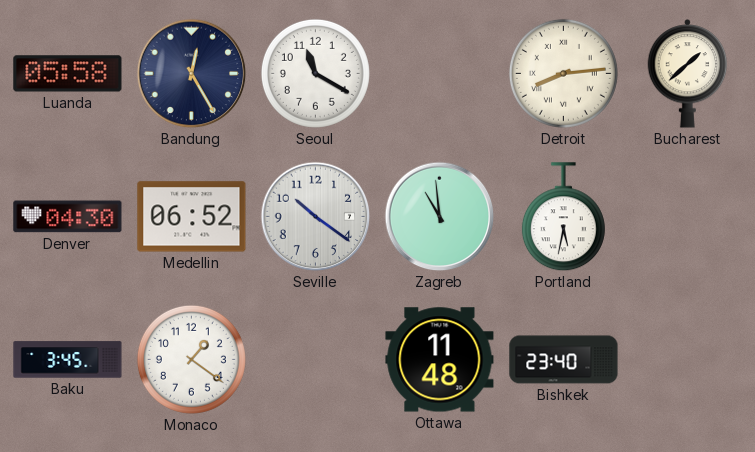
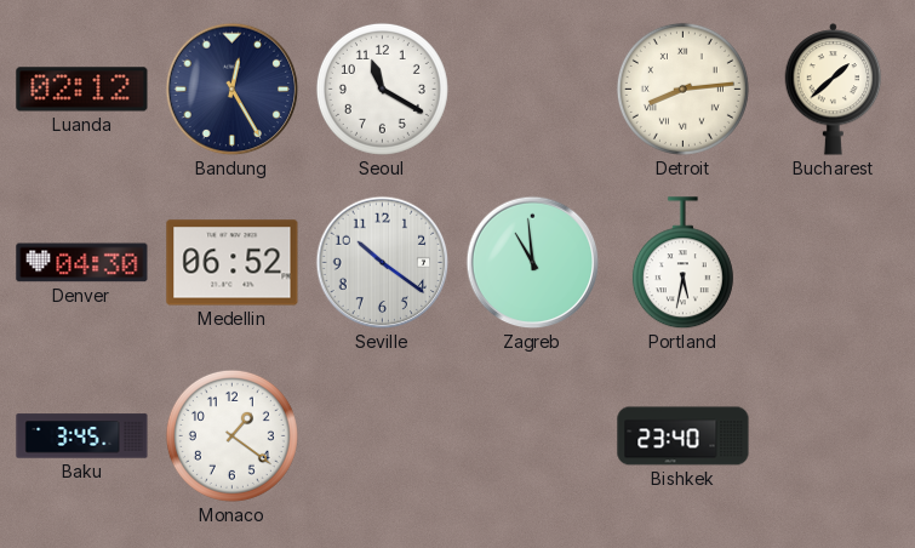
Luanda: 05:58 -> 02:12
Ottawa: 11:48 -> none
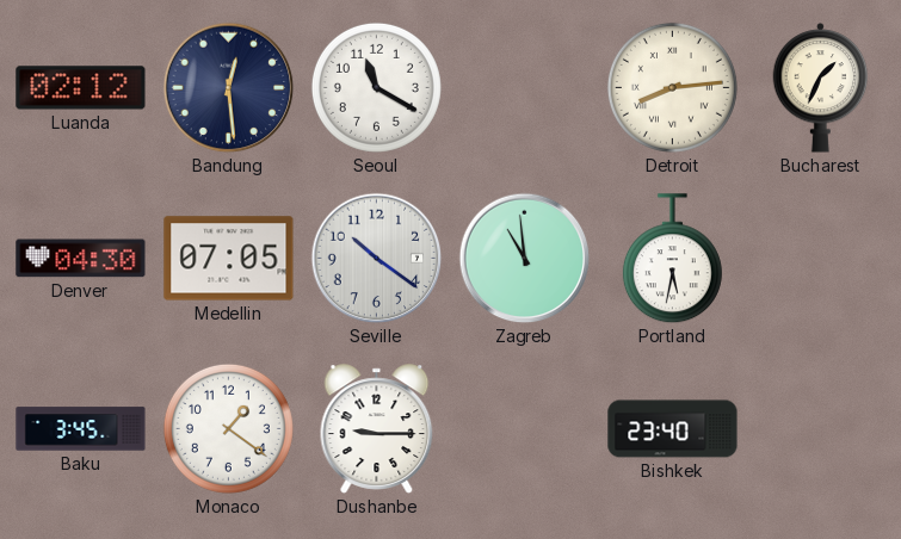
Bandung: 12:25 -> 12:29
Bucharest: 1:38 -> 1:34
Medellin: 06:52 -> 07:05
Dushanbe: none -> 9:15
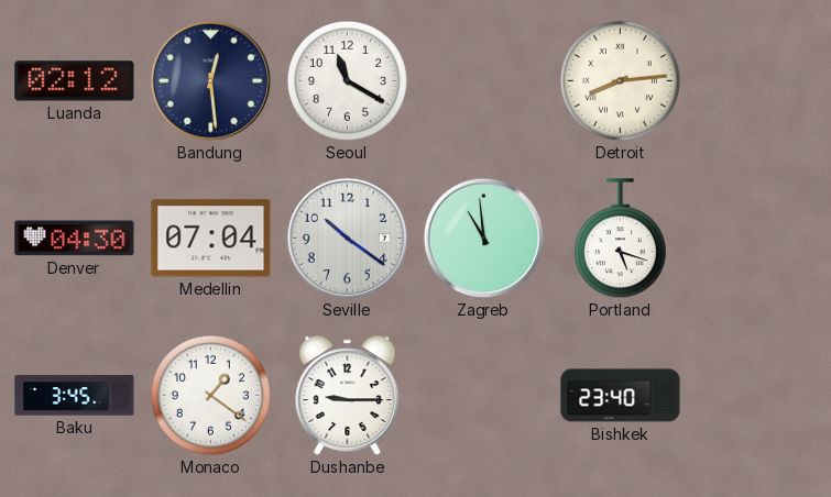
Bucharest: 1:34 -> none
Medellin: 07:05 -> 07:04
Portland: 5:32 -> 5:18
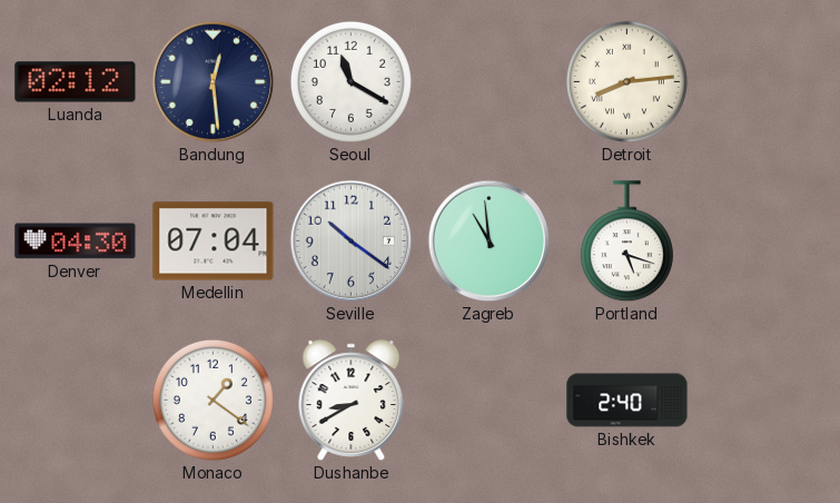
Baku: 3:45 -> none
Dushanbe: 9:15 -> 8:40
Bishkek: 23:40 -> 2:40
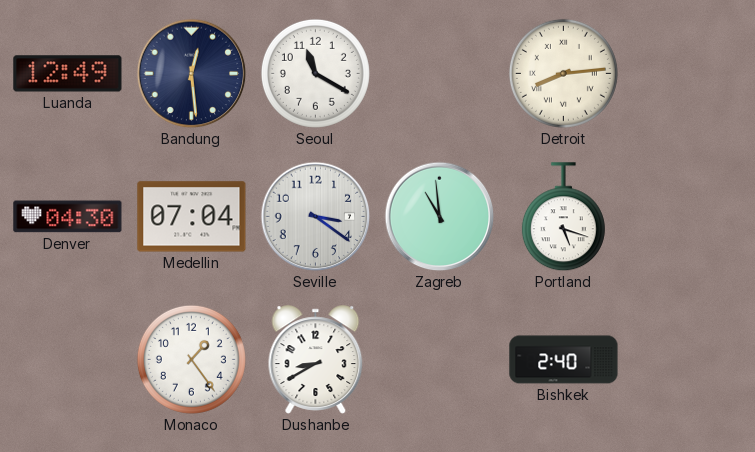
Luanda: 02:12 -> 12:49
Seville: 10:21 -> 3:21
Monaco: 1:21 -> 1:24
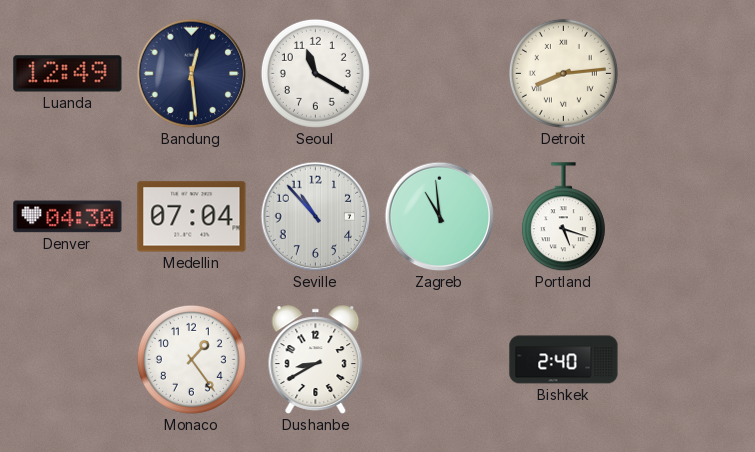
Seville: 3:21 -> 10:53
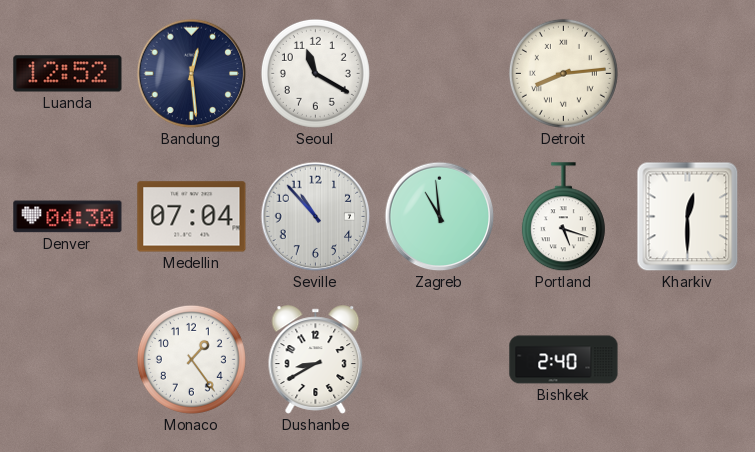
Luanda: 12:49 -> 12:52
Kharkiv: none -> 12:30
